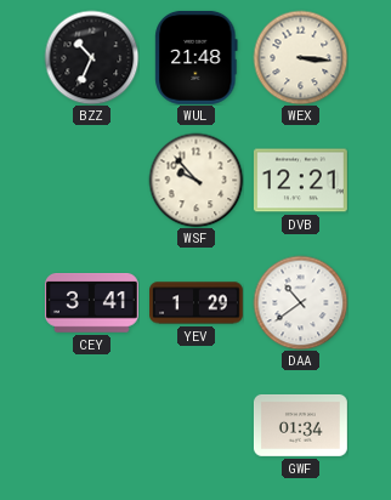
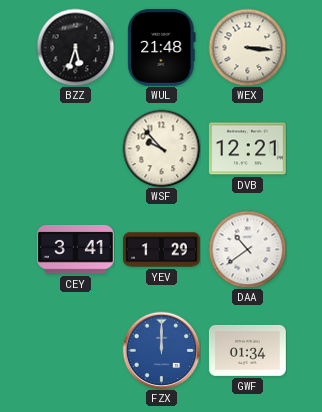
BZZ: 10:34 -> 5:33
FZX: none -> 12:00
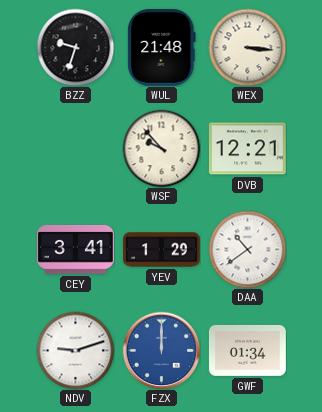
BZZ: 5:33 -> 9:33
NDV: none -> 9:12
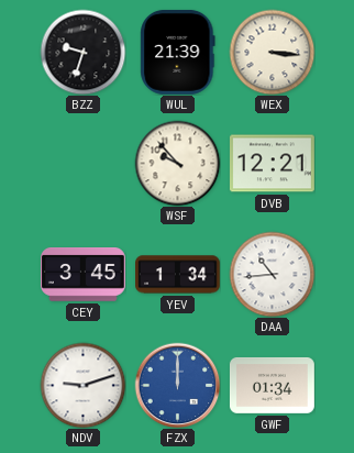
WUL: 21:48 -> 21:39
CEY: 3:41 -> 3:45
YEV: 1:29 -> 1:34
DAA: 10:39 -> 10:44
